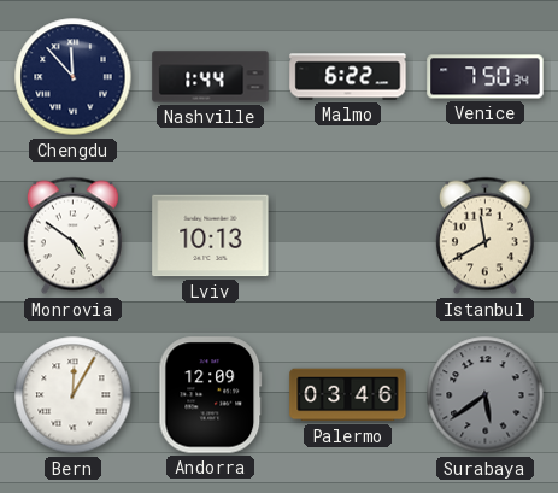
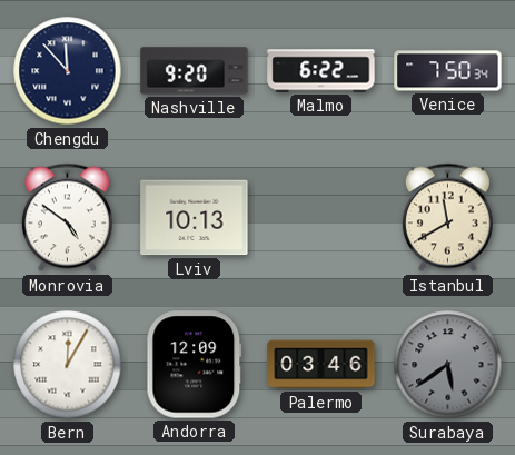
Nashville: 1:44 -> 9:20
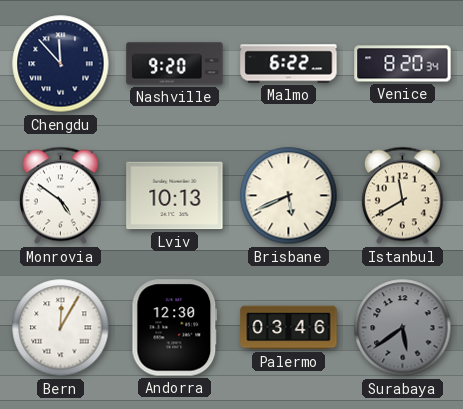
Venice: 7:50 -> 8:20
Brisbane: none -> 5:41
Andorra: 12:09 -> 12:30
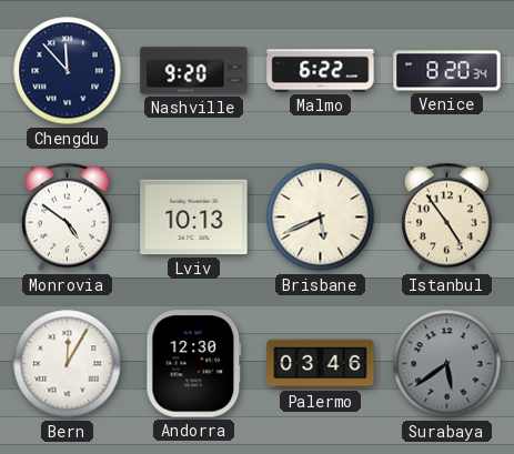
Istanbul: 11:40 -> 4:54
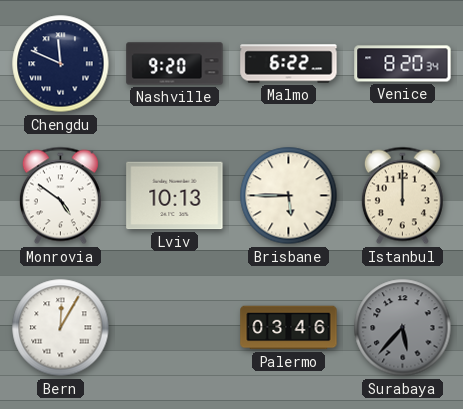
Chengdu: 11:53 -> 11:49
Brisbane: 5:41 -> 5:45
Istanbul: 4:54 -> 12:00
Andorra: 12:30 -> none
Surabaya: 5:39 -> 5:37
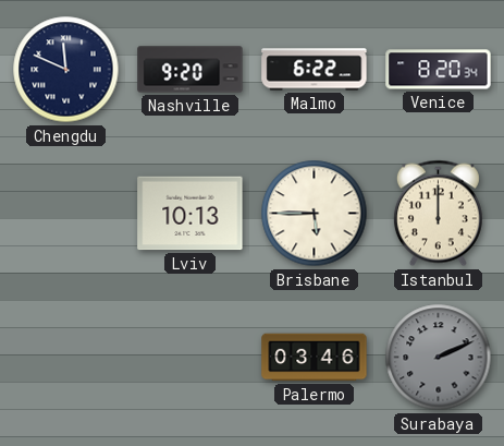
Monrovia: 4:51 -> none
Bern: 12:05 -> none
Surabaya: 5:37 -> 2:11
